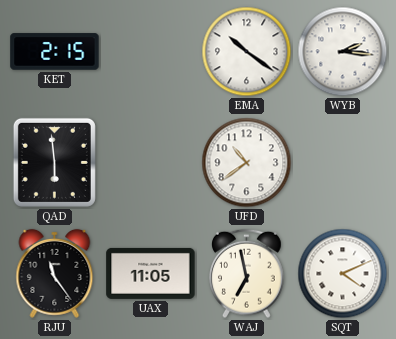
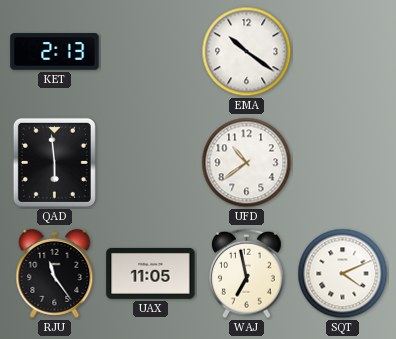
KET: 2:15 -> 2:13
WYB: 2:16 -> none
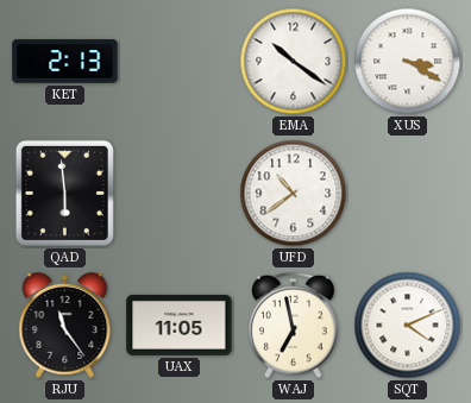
XUS: none -> 3:20
